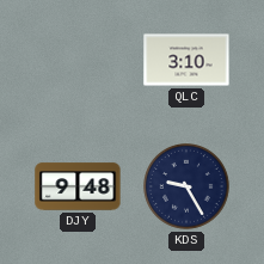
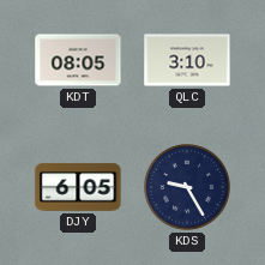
KDT: none -> 08:05
DJY: 9:48 -> 6:05
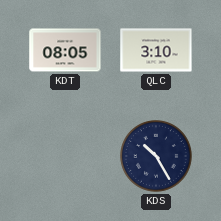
DJY: 6:05 -> none
KDS: 9:25 -> 10:25
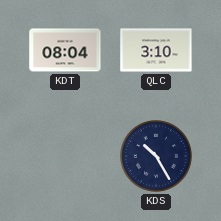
KDT: 08:05 -> 08:04
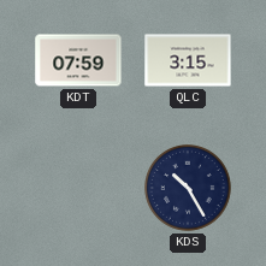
KDT: 08:04 -> 07:59
QLC: 3:10 -> 3:15
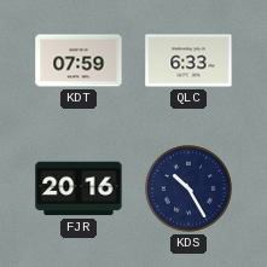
QLC: 3:15 -> 6:33
FJR: none -> 20:16
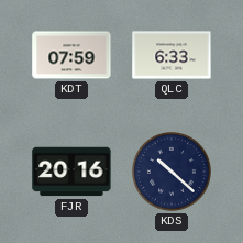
KDS: 10:25 -> 10:22
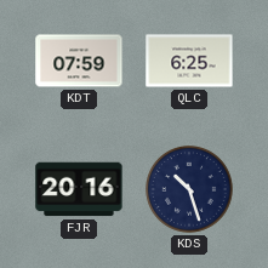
QLC: 6:33 -> 6:25
KDS: 10:22 -> 10:27
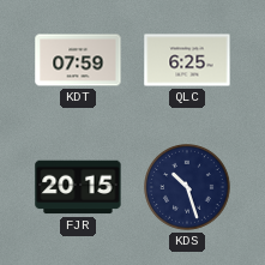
FJR: 20:16 -> 20:15
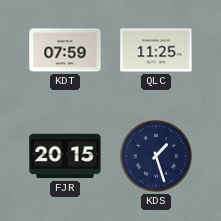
QLC: 6:25 -> 11:25
KDS: 10:27 -> 1:27
